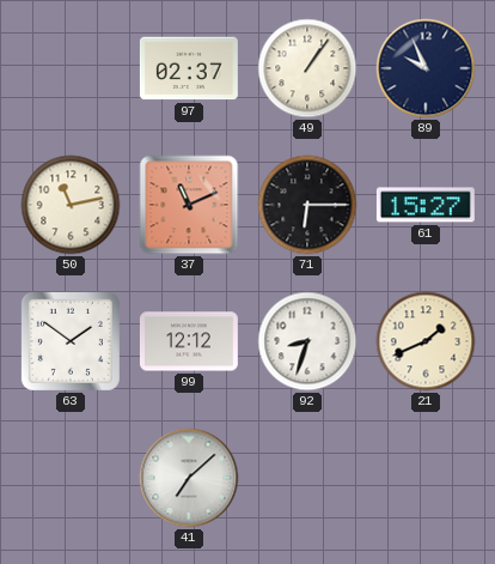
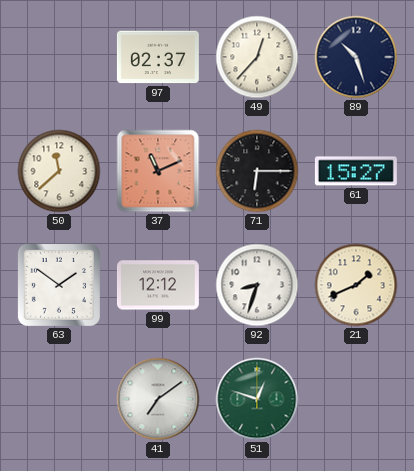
49: 1:06 -> 12:37
89: 9:56 -> 10:27
50: 11:13 -> 11:38
41: 7:08 -> 7:09
51: none -> 12:48
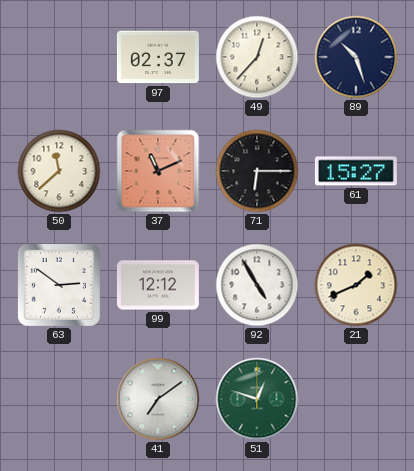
63: 1:51 -> 2:51
92: 8:33 -> 4:55
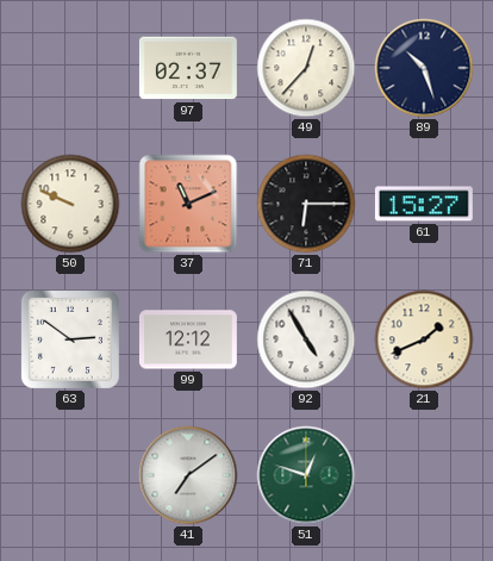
50: 11:38 -> 9:49
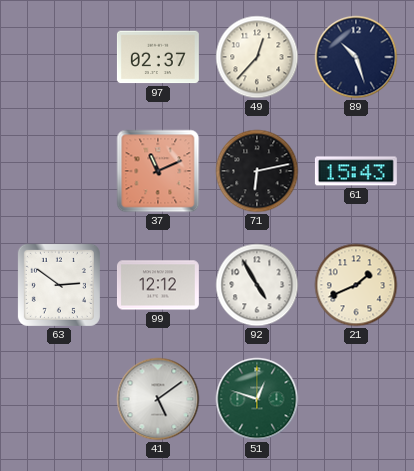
50: 9:49 -> none
71: 6:15 -> 6:13
61: 15:27 -> 15:43
41: 7:09 -> 5:09
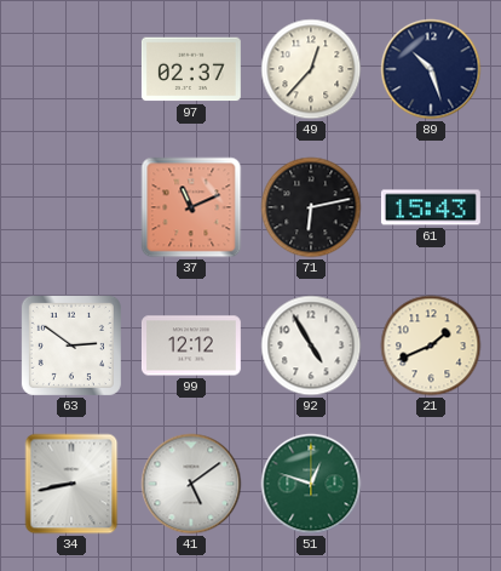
34: none -> 8:43
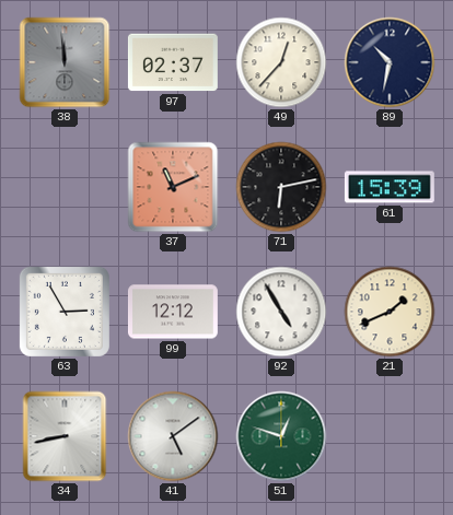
38: none -> 11:59
89: 10:27 -> 10:32
61: 15:43 -> 15:39
63: 2:51 -> 2:55
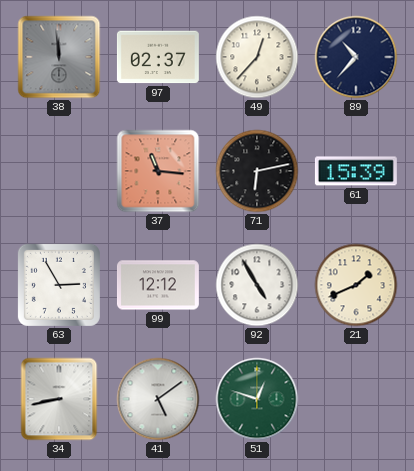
89: 10:32 -> 10:37
37: 11:11 -> 11:16
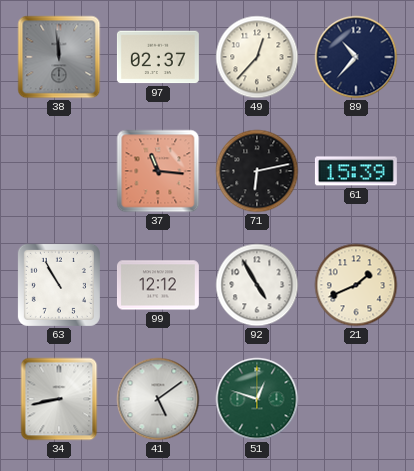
63: 2:55 -> 10:55
